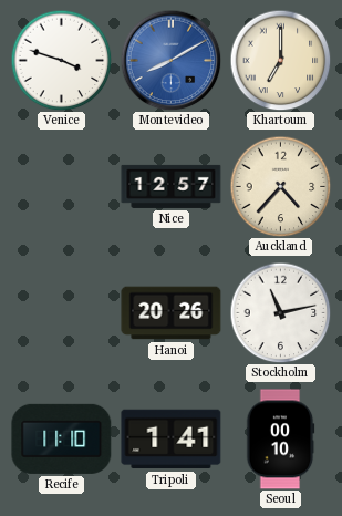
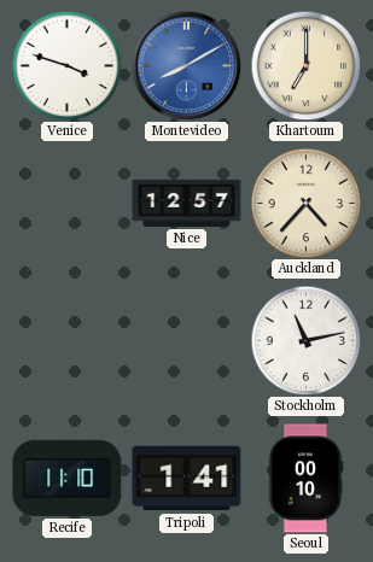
Hanoi: 20:26 -> none
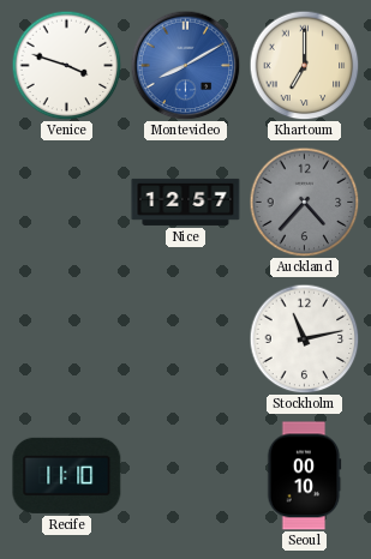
Auckland dial: cream -> grey
Tripoli: 1:41 -> none
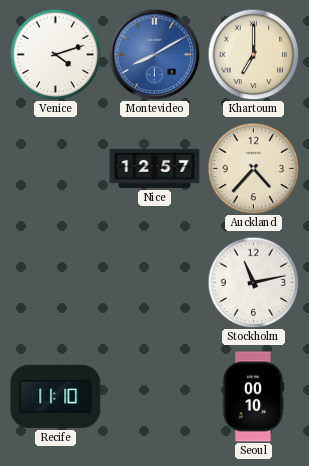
Venice: 3:48 -> 4:12
Auckland dial: grey -> cream
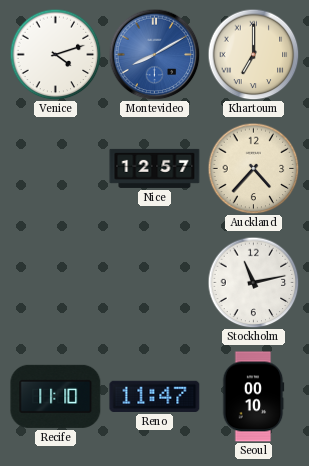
Reno: none -> 11:47
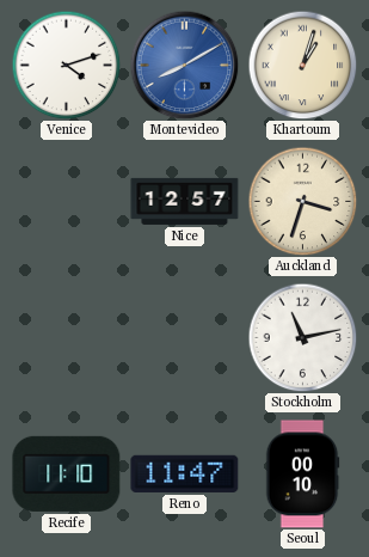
Khartoum: 7:00 -> 1:03
Auckland: 4:37 -> 3:33
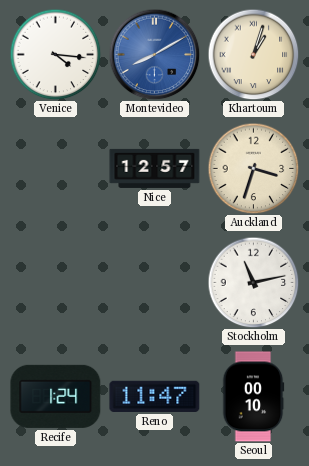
Venice: 4:12 -> 4:16
Recife: 11:10 -> 1:24
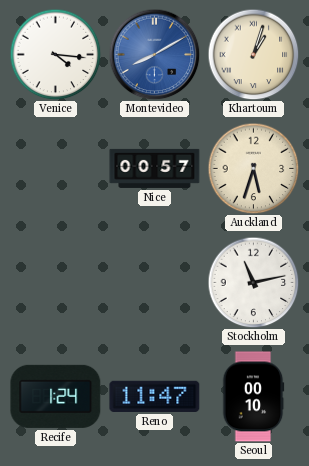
Nice: 12:57 -> 00:57
Auckland: 3:33 -> 5:33
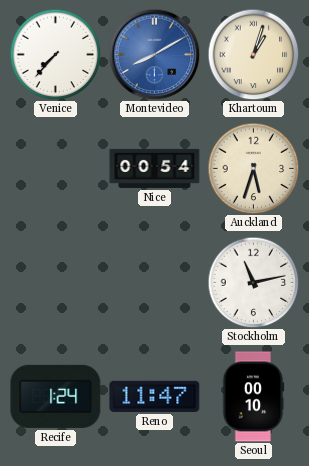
Venice: 4:16 -> 7:37
Nice: 00:57 -> 00:54
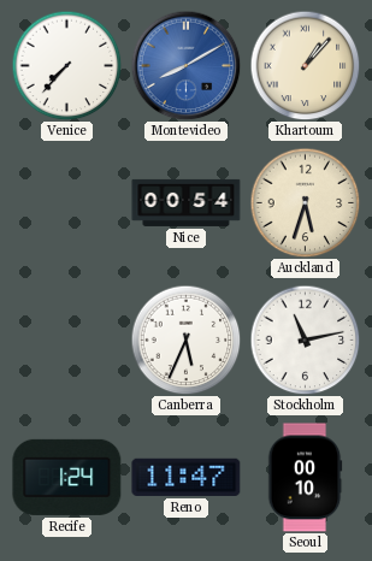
Khartoum: 1:03 -> 1:07
Canberra: none -> 5:34
